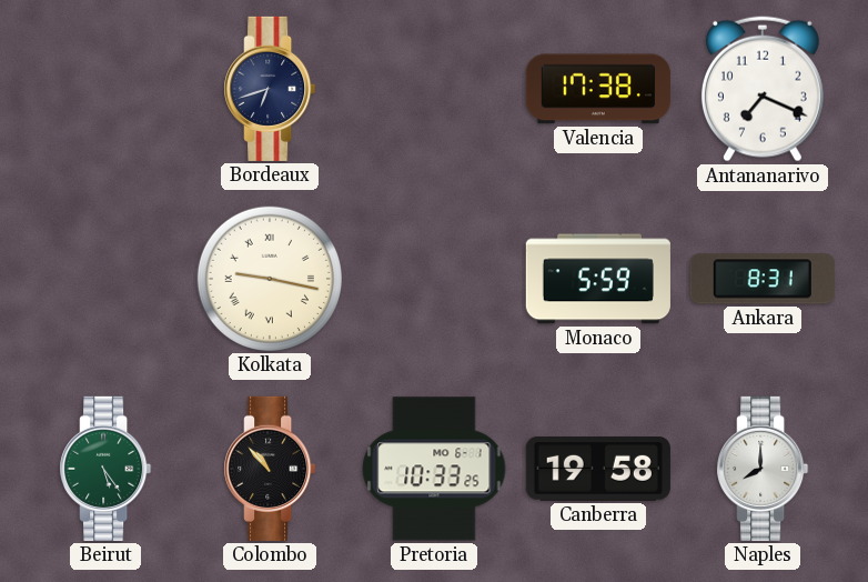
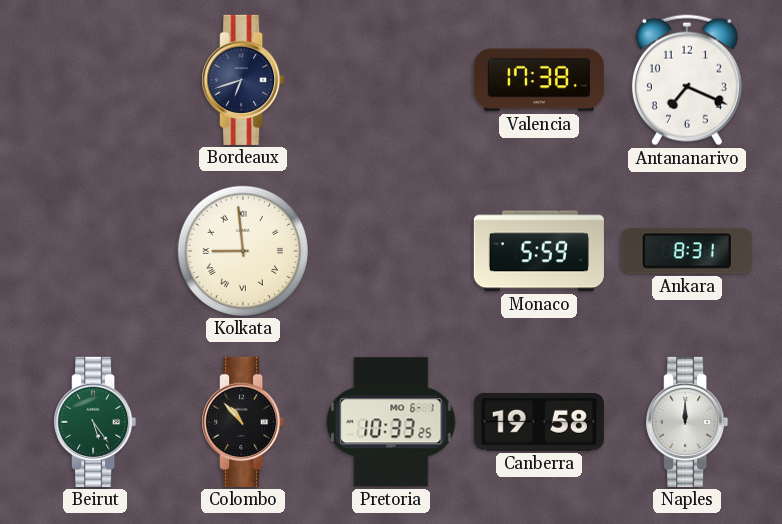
Kolkata: 9:17 -> 8:59
Naples: 8:00 -> 12:00
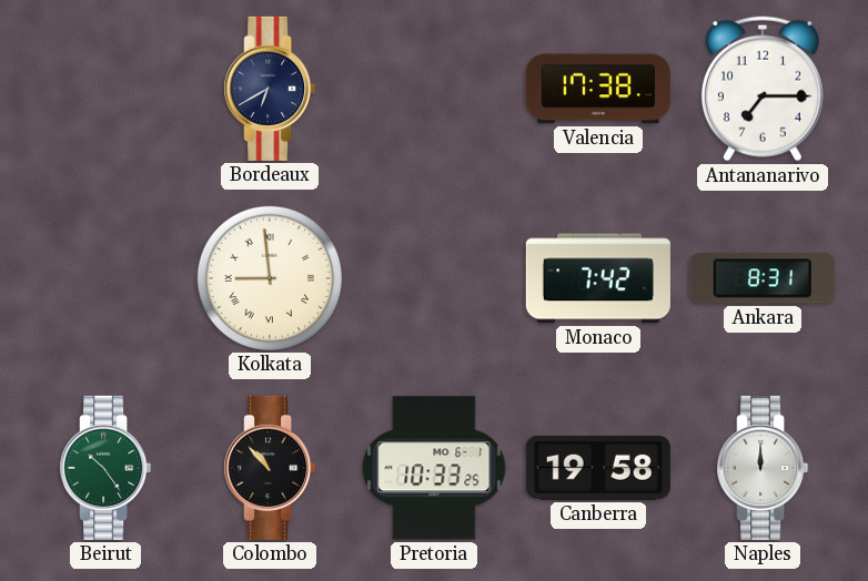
Bordeaux: 6:42 -> 6:40
Antananarivo: 7:19 -> 7:15
Monaco: 5:59 -> 7:42
Beirut: 5:24 -> 10:24
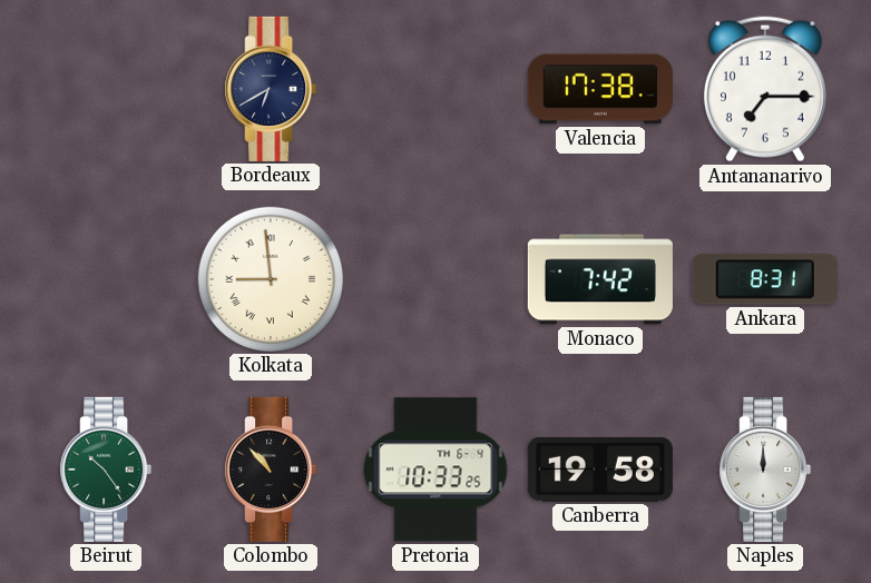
Pretoria date: MO 6-1 -> TH 6-4
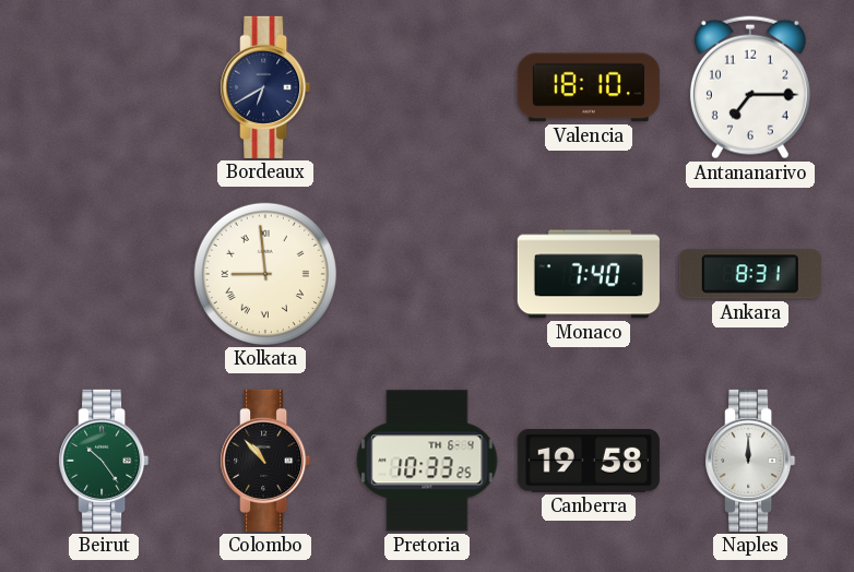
Valencia: 17:38 -> 18:10
Monaco: 7:42 -> 7:40
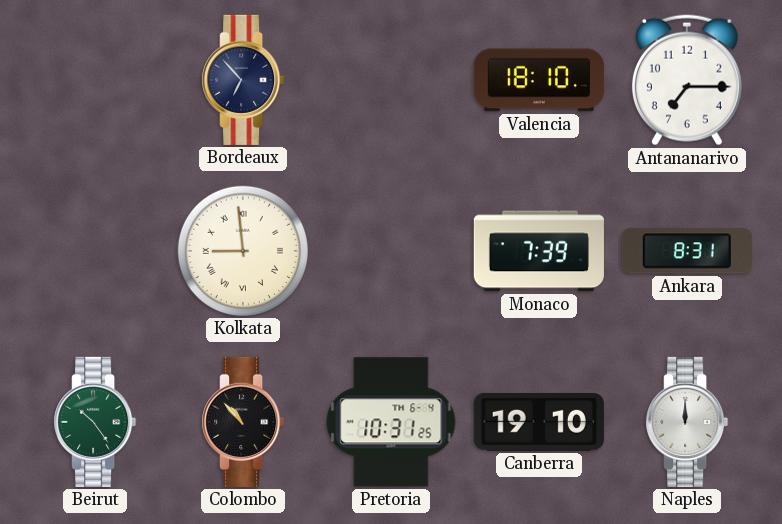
Bordeaux: 6:40 -> 6:53
Monaco: 7:40 -> 7:39
Pretoria: 10:33 -> 10:31
Canberra: 19:58 -> 19:10
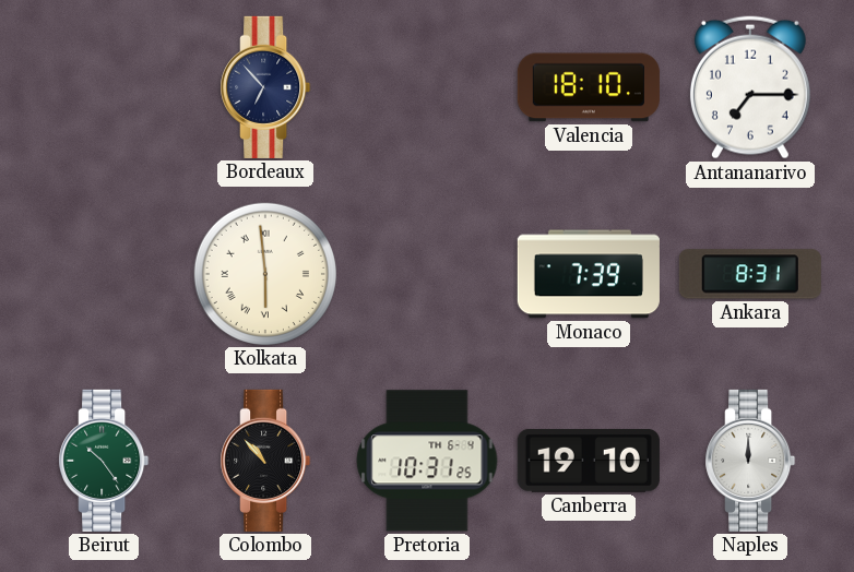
Kolkata: 8:59 -> 5:59
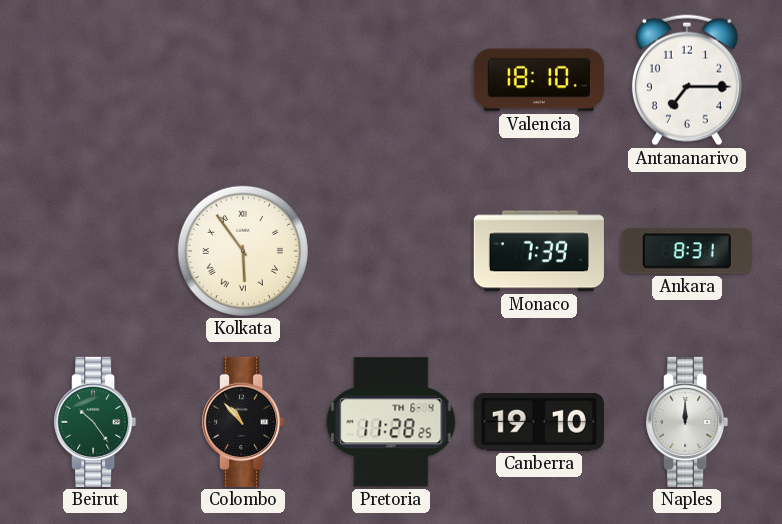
Bordeaux: 6:53 -> none
Kolkata: 5:59 -> 5:54
Pretoria: 10:31 -> 11:28
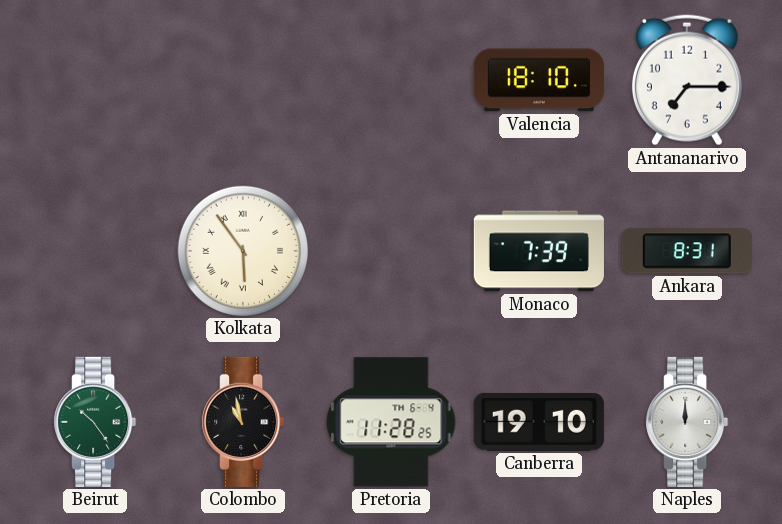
Colombo: 10:53 -> 10:58
